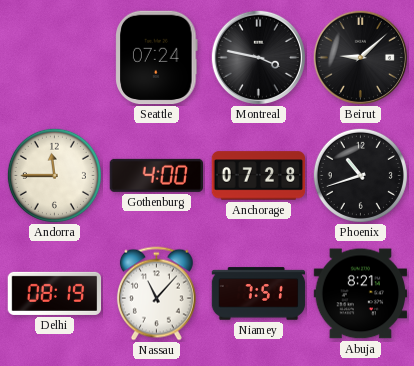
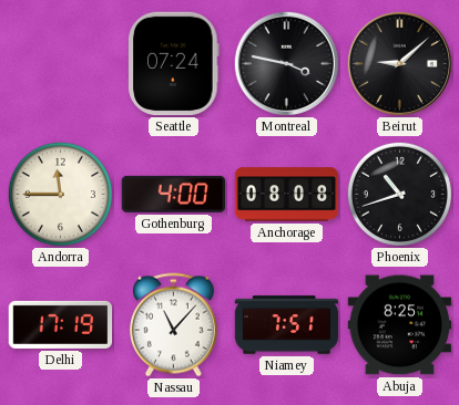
Anchorage: 07:28 -> 08:08
Delhi: 08:19 -> 17:19
Abuja: 8:21 -> 8:25
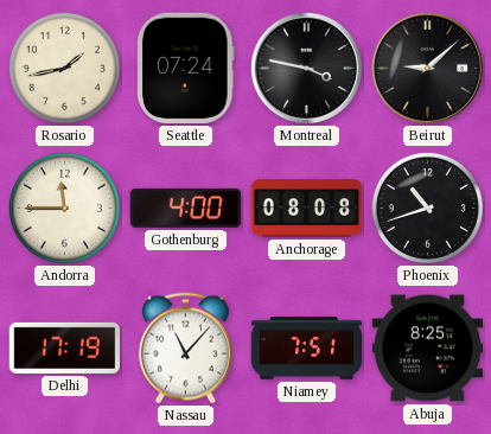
Rosario: none -> 1:43
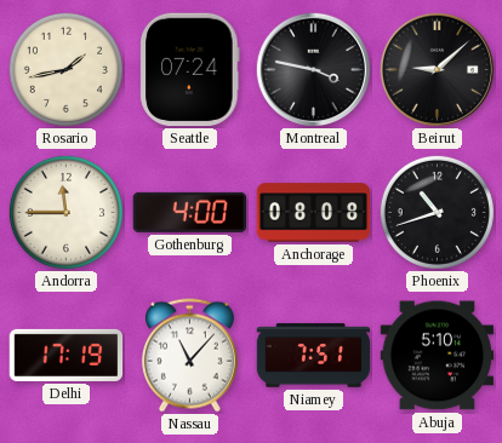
Abuja: 8:25 -> 5:10
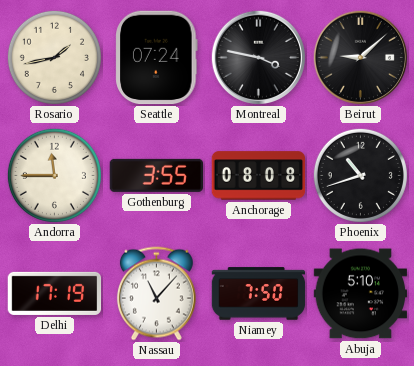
Gothenburg: 4:00 -> 3:55
Niamey: 7:51 -> 7:50
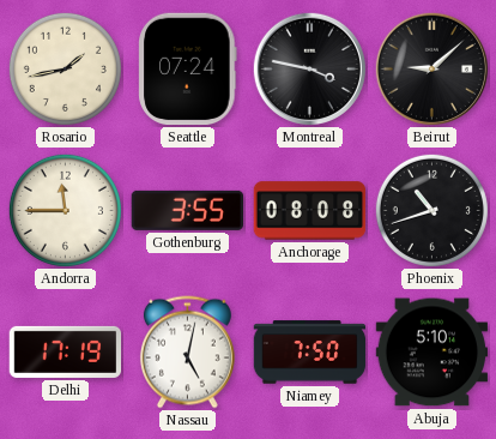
Nassau: 11:07 -> 5:02
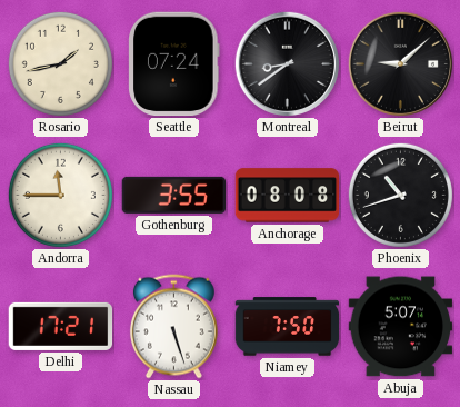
Montreal: 3:47 -> 8:39
Delhi: 17:19 -> 17:21
Nassau: 5:02 -> 5:27
Abuja: 5:10 -> 5:07
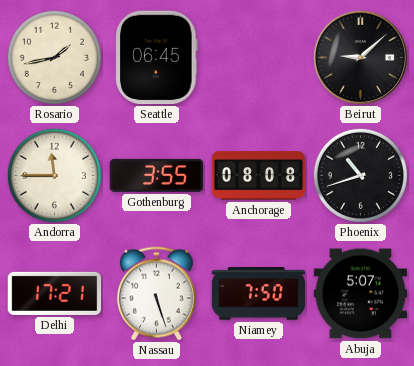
Seattle: 07:24 -> 06:45
Montreal: 8:39 -> none
